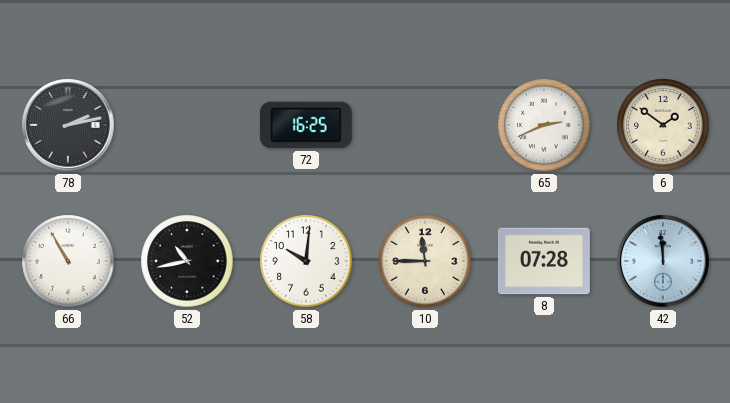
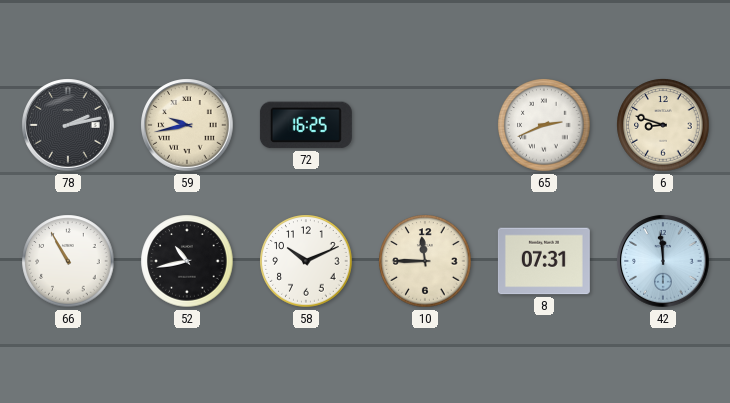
59: none -> 9:43
6: 1:51 -> 8:48
58: 10:01 -> 10:11
8: 07:28 -> 07:31
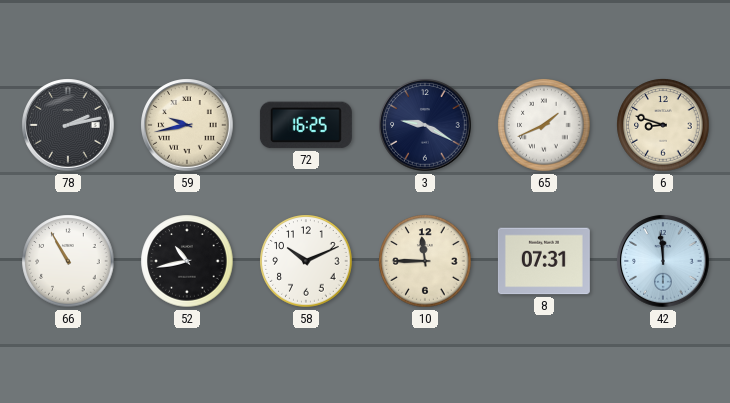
3: none -> 9:20
65: 2:41 -> 1:41
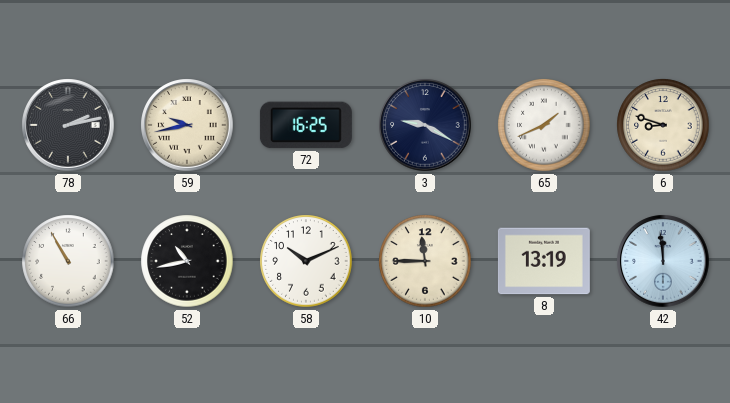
8: 07:31 -> 13:19
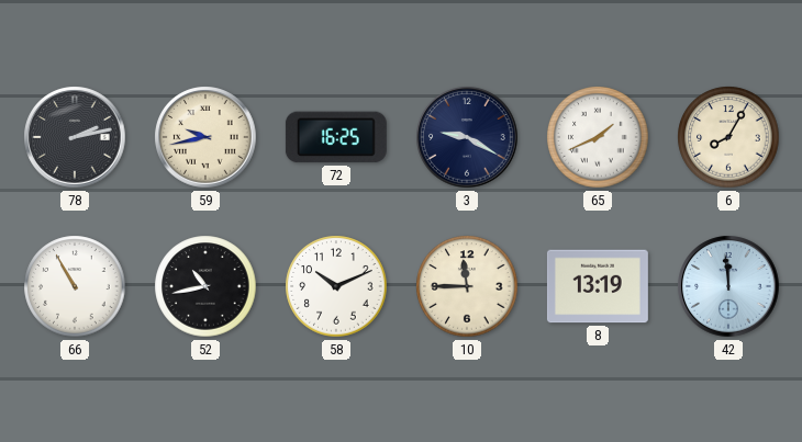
6: 8:48 -> 8:05
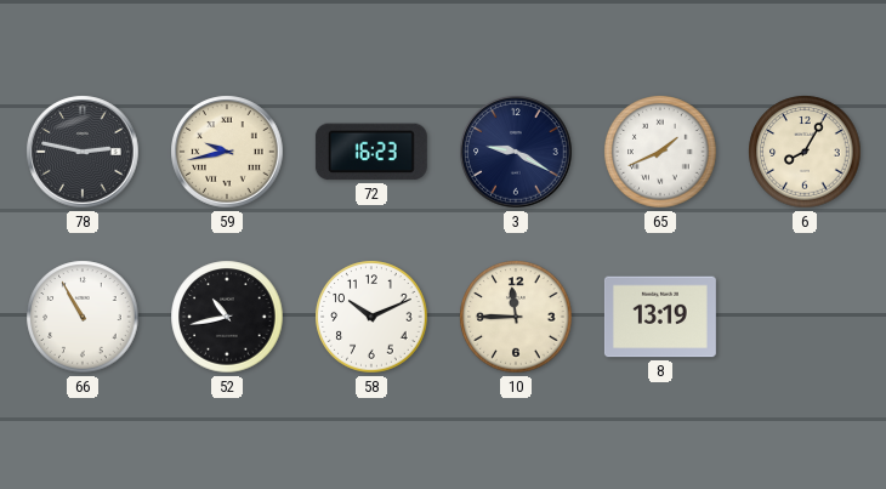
78: 2:13 -> 2:47
72: 16:25 -> 16:23
42: 11:59 -> none
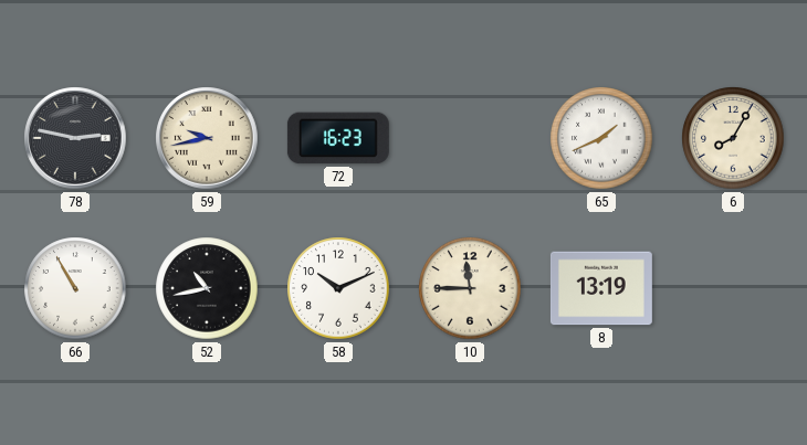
3: 9:20 -> none
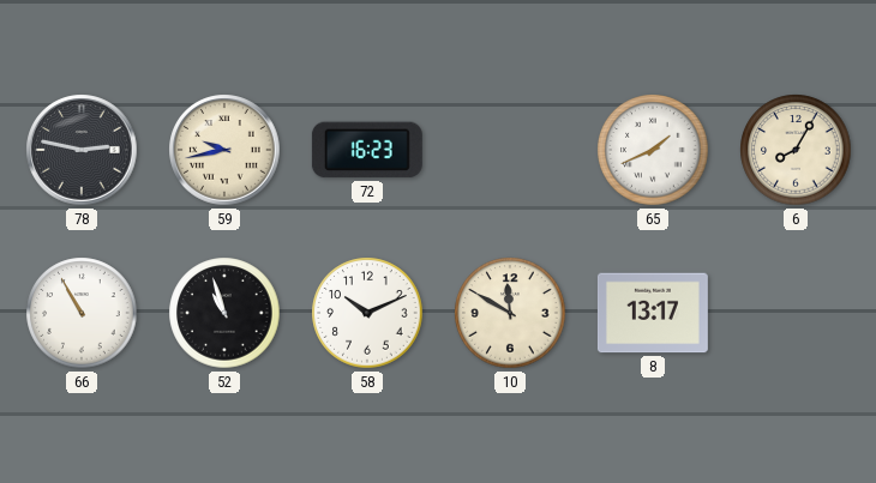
52: 10:43 -> 10:57
10: 11:45 -> 11:50
8: 13:19 -> 13:17
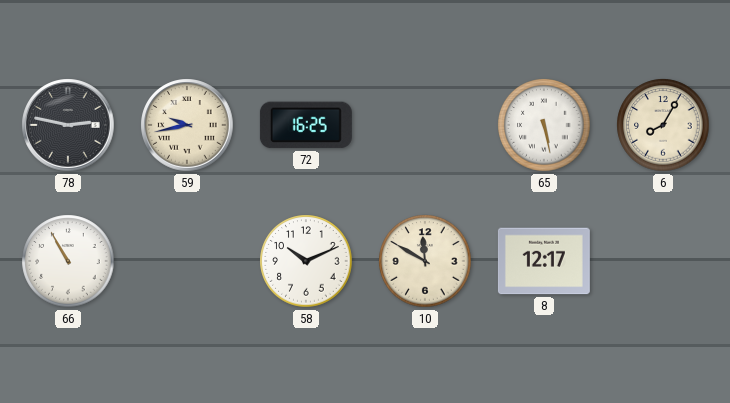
72: 16:23 -> 16:25
65: 1:41 -> 5:28
52: 10:57 -> none
8: 13:17 -> 12:17
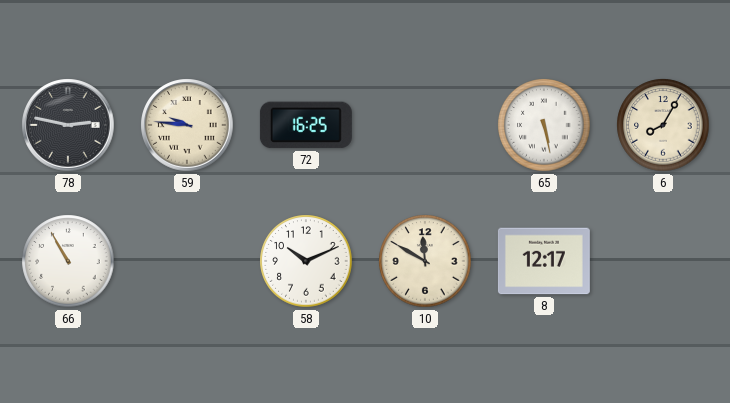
59: 9:43 -> 9:46
